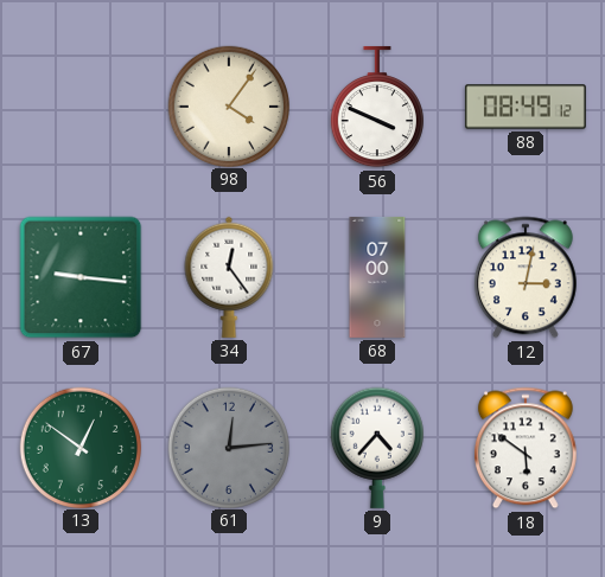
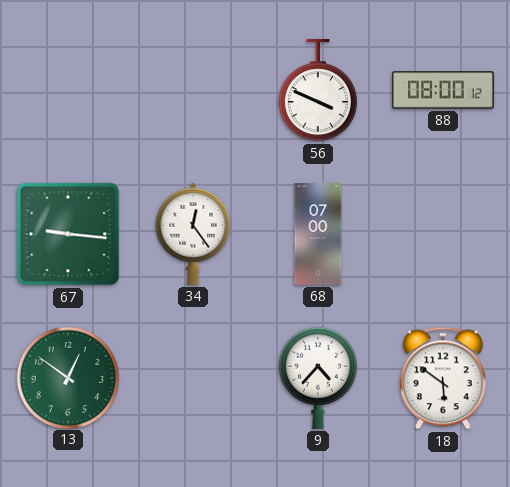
98: 4:06 -> none
88: 08:49 -> 08:00
12: 3:02 -> none
61: 12:14 -> none
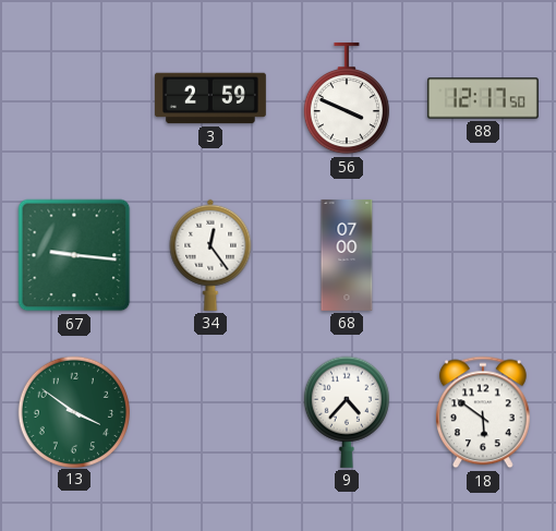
3: none -> 2:59
88: 08:00 -> 12:17
13: 12:51 -> 3:51
